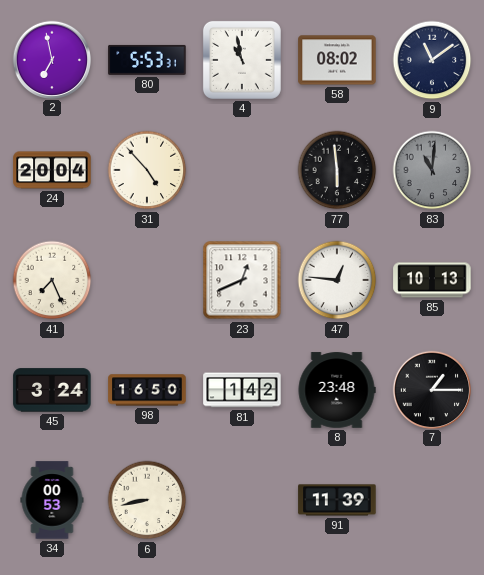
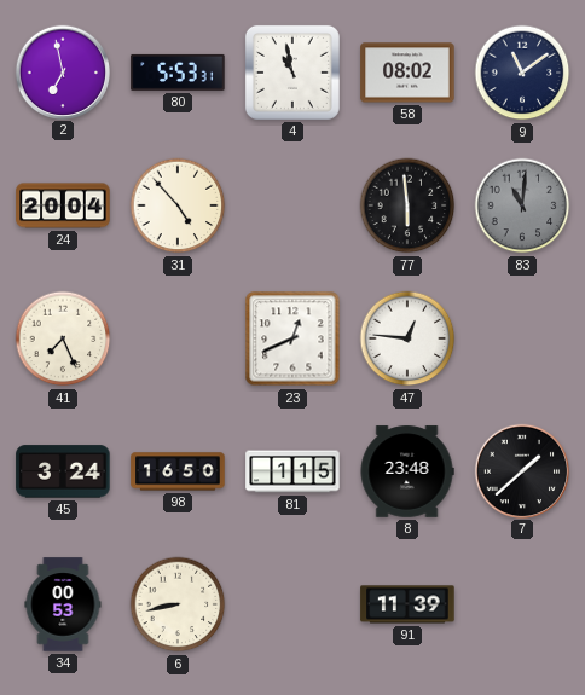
85: 10:13 -> none
81: 1:42 -> 1:15
7: 1:15 -> 1:38
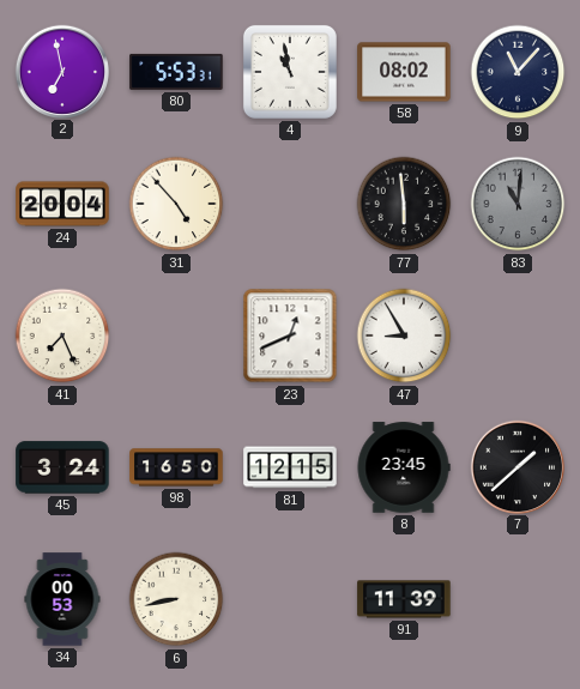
9: 11:09 -> 11:07
47: 12:46 -> 8:55
81: 1:15 -> 12:15
8: 23:48 -> 23:45
